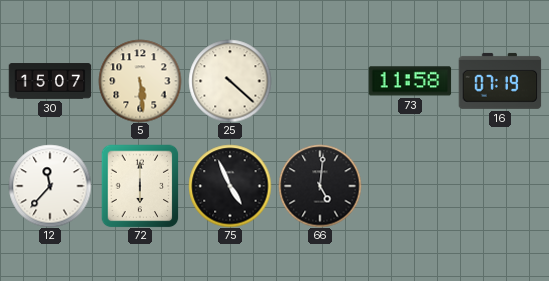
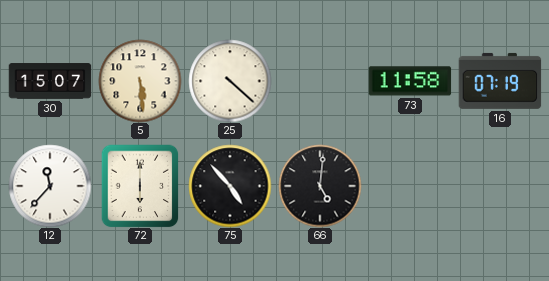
75: 4:56 -> 4:53
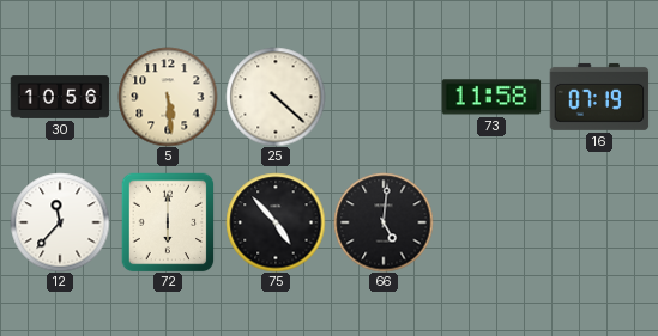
30: 15:07 -> 10:56
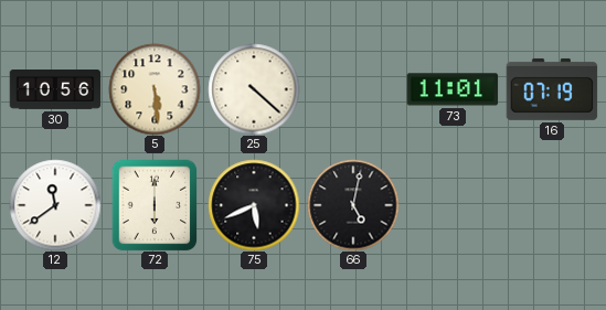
73: 11:58 -> 11:01
12: 11:37 -> 11:39
75: 4:53 -> 5:41
66: 5:01 -> 5:02
